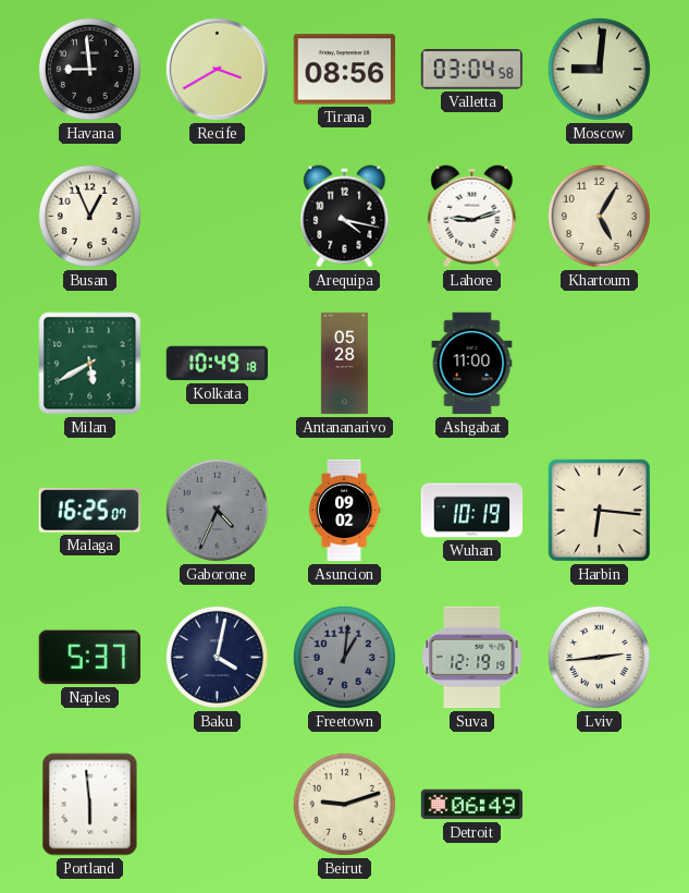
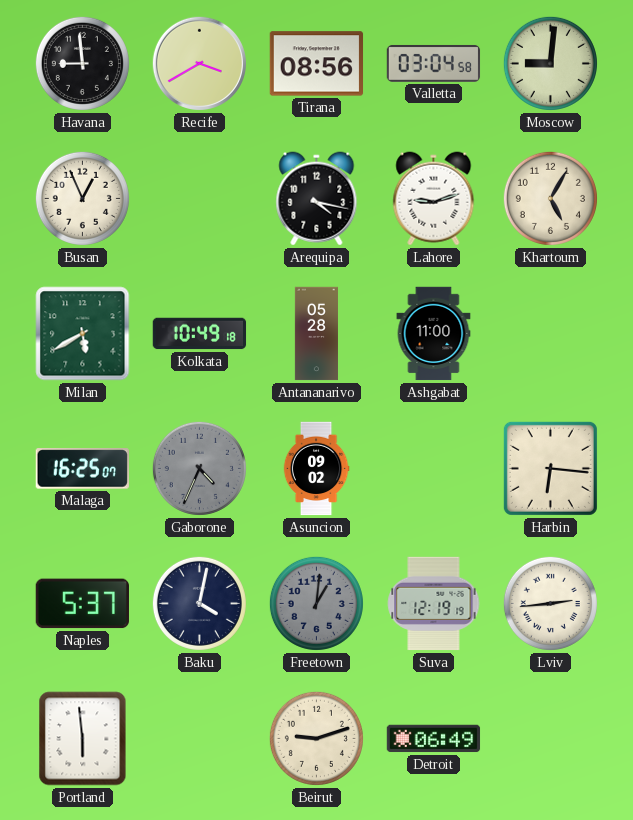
Wuhan: 10:19 -> none
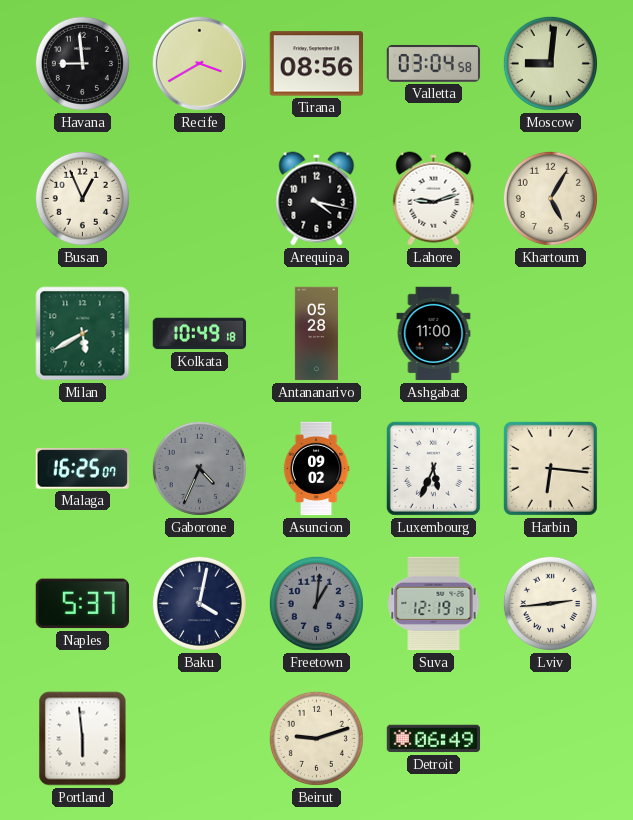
Luxembourg: none -> 5:34
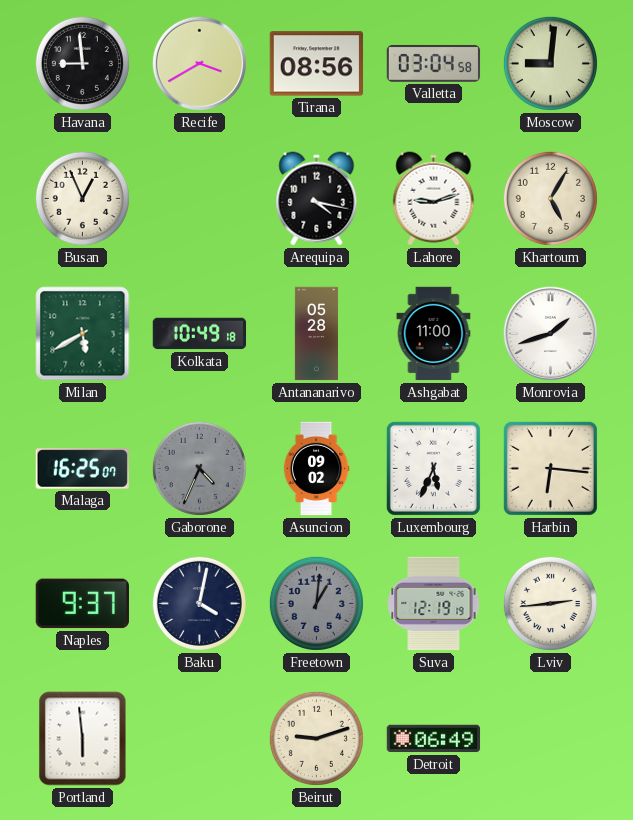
Monrovia: none -> 1:42
Naples: 5:37 -> 9:37
